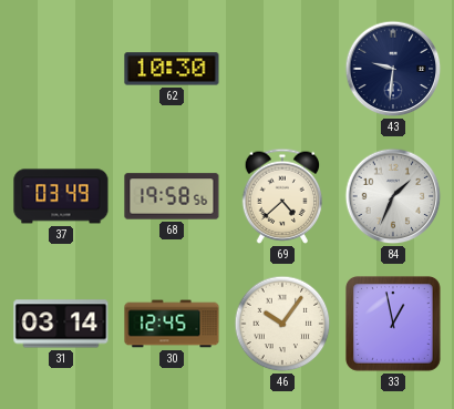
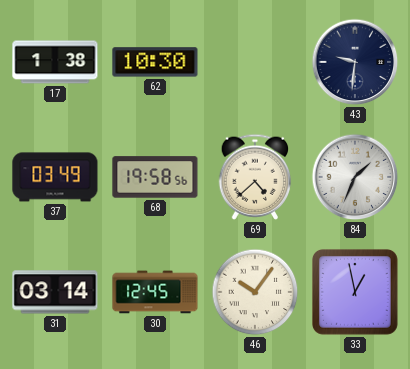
17: none -> 1:38
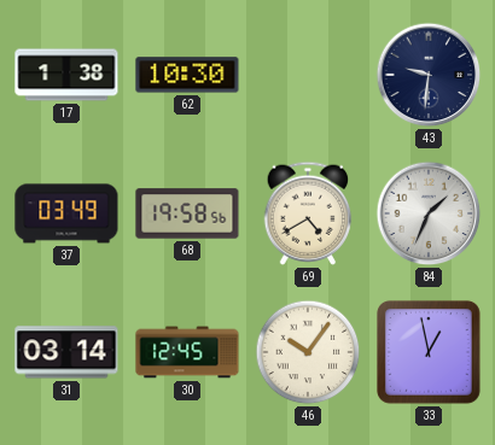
69: 4:38 -> 4:40
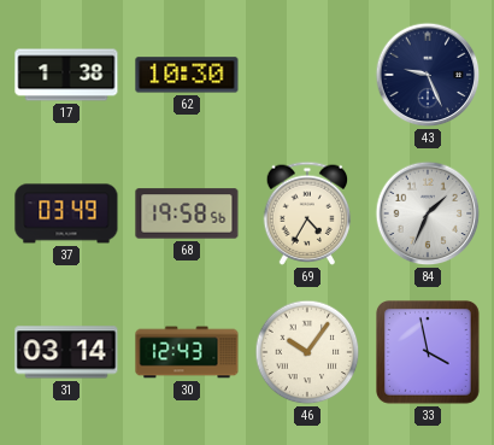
43: 9:31 -> 9:26
69: 4:40 -> 4:35
30: 12:45 -> 12:43
33: 12:58 -> 3:58
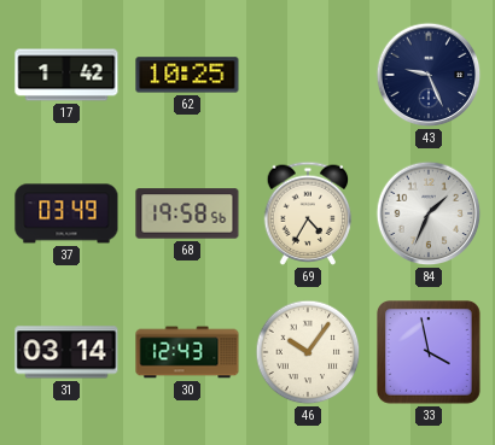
17: 1:38 -> 1:42
62: 10:30 -> 10:25
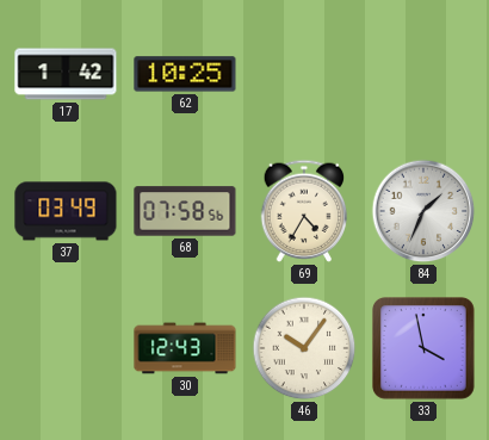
43: 9:26 -> none
68: 19:58 -> 07:58
31: 03:14 -> none
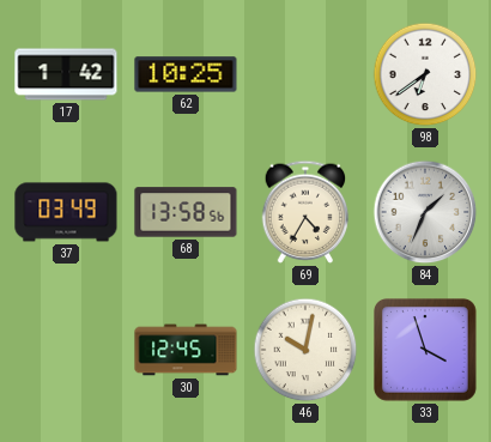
98: none -> 6:39
68: 07:58 -> 13:58
30: 12:43 -> 12:45
46: 10:06 -> 10:02
33: 3:58 -> 3:57
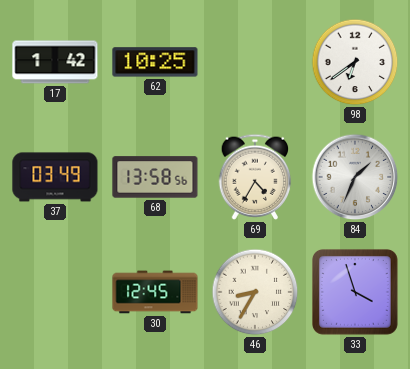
46: 10:02 -> 8:35
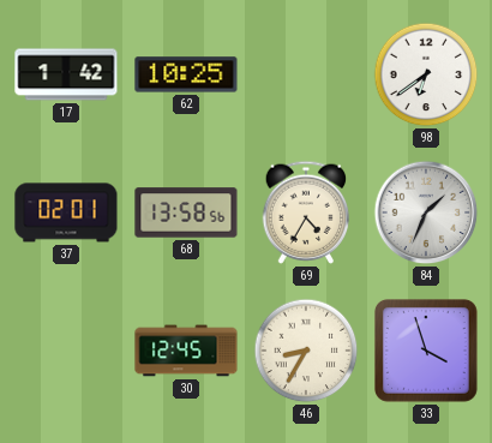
37: 03:49 -> 02:01
